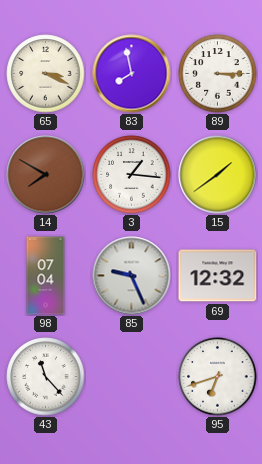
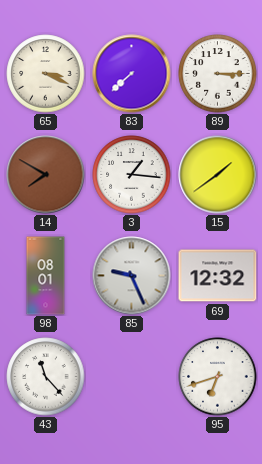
83: 7:58 -> 7:38
98: 07:04 -> 08:01
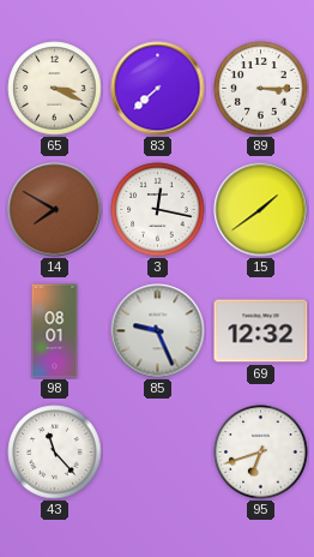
3: 1:16 -> 12:17
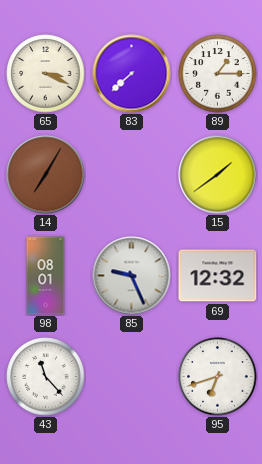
89: 3:15 -> 1:15
14: 7:50 -> 7:05
3: 12:17 -> none
